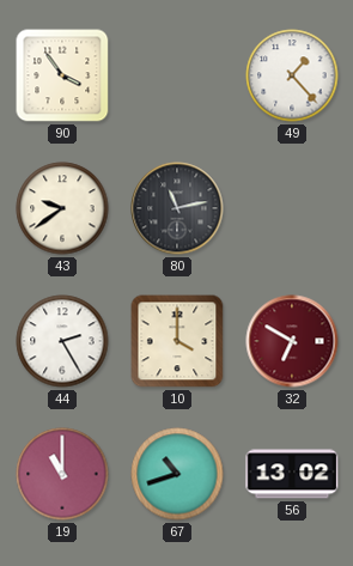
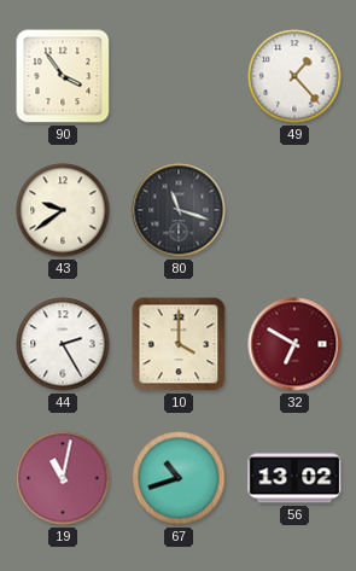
80: 11:13 -> 11:18
19: 11:00 -> 11:02
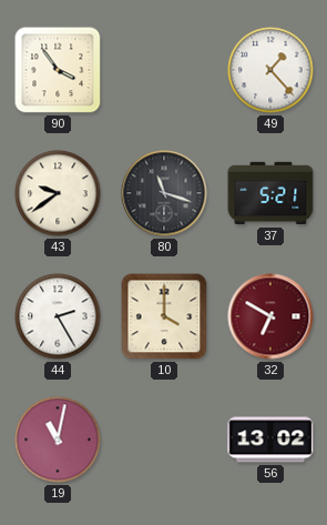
37: none -> 5:21
67: 10:42 -> none
